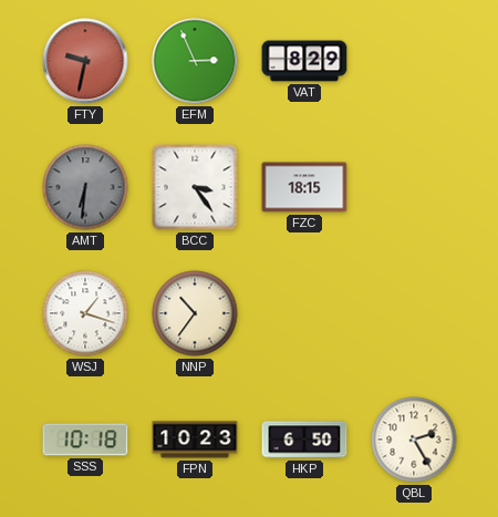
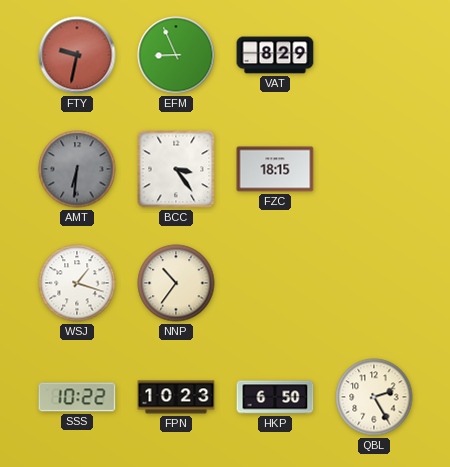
EFM: 2:56 -> 8:56
SSS: 10:18 -> 10:22
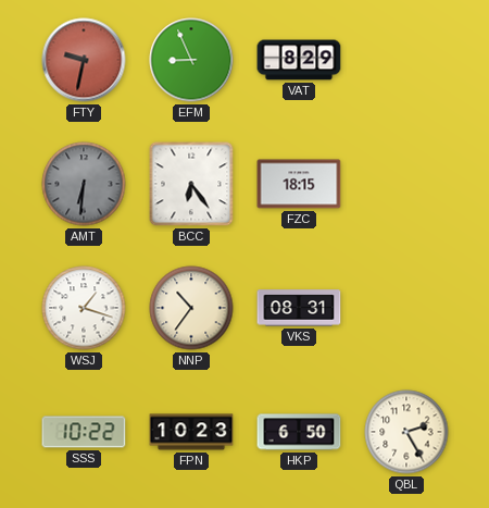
BCC: 3:24 -> 6:24
VKS: none -> 08:31
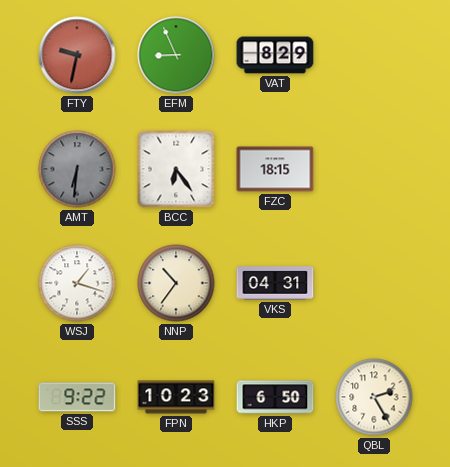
VKS: 08:31 -> 04:31
SSS: 10:22 -> 9:22
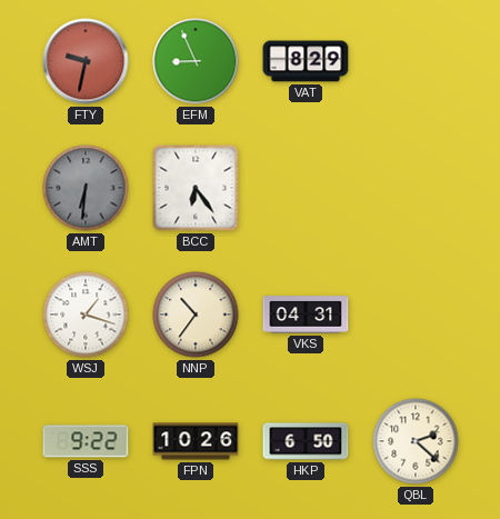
FZC: 18:15 -> none
FPN: 10:23 -> 10:26
QBL: 2:25 -> 2:22
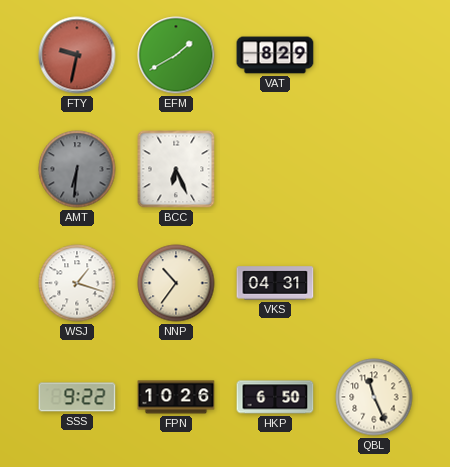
EFM: 8:56 -> 1:40
BCC: 6:24 -> 6:26
QBL: 2:22 -> 11:26
